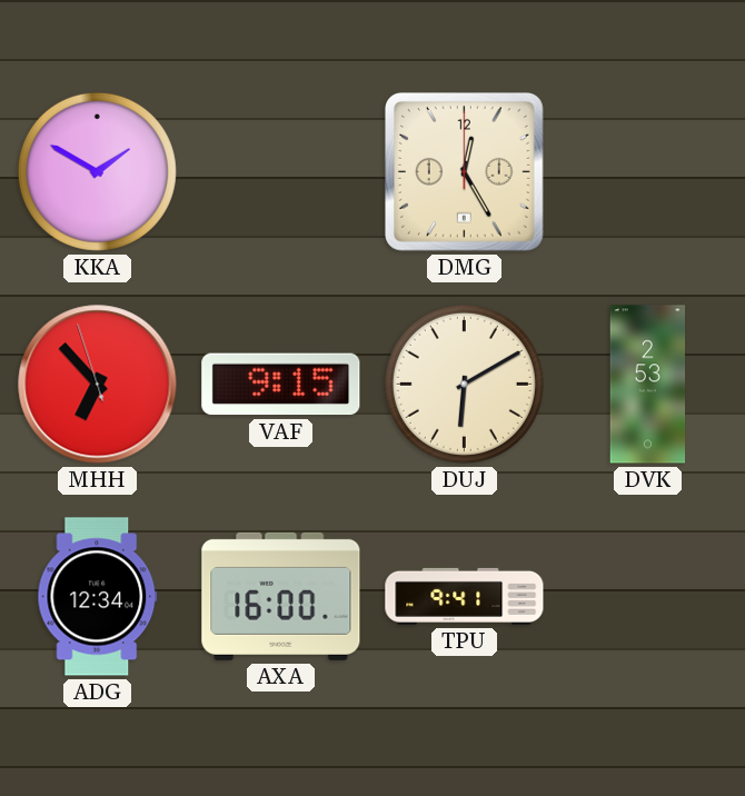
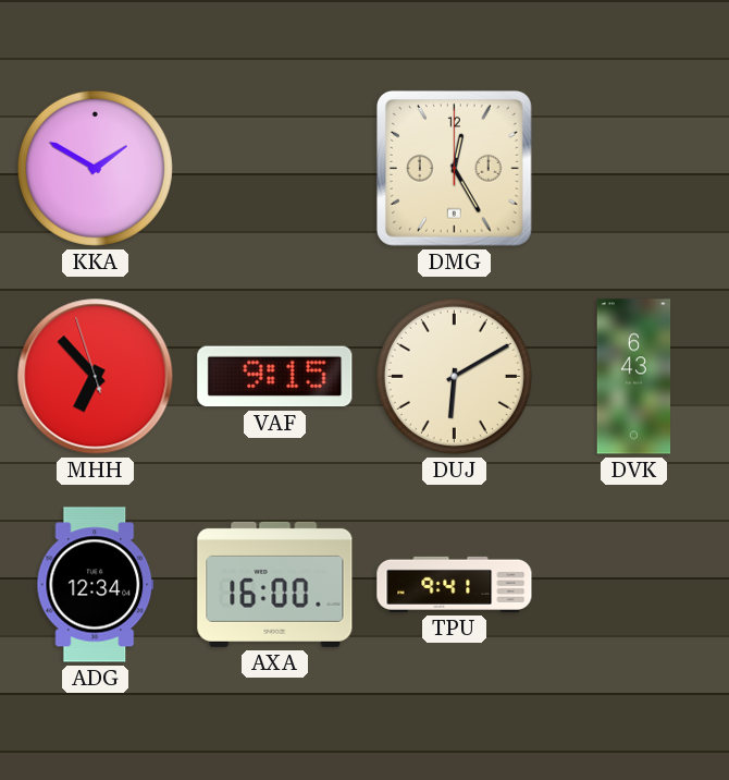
DVK: 2:53 -> 6:43
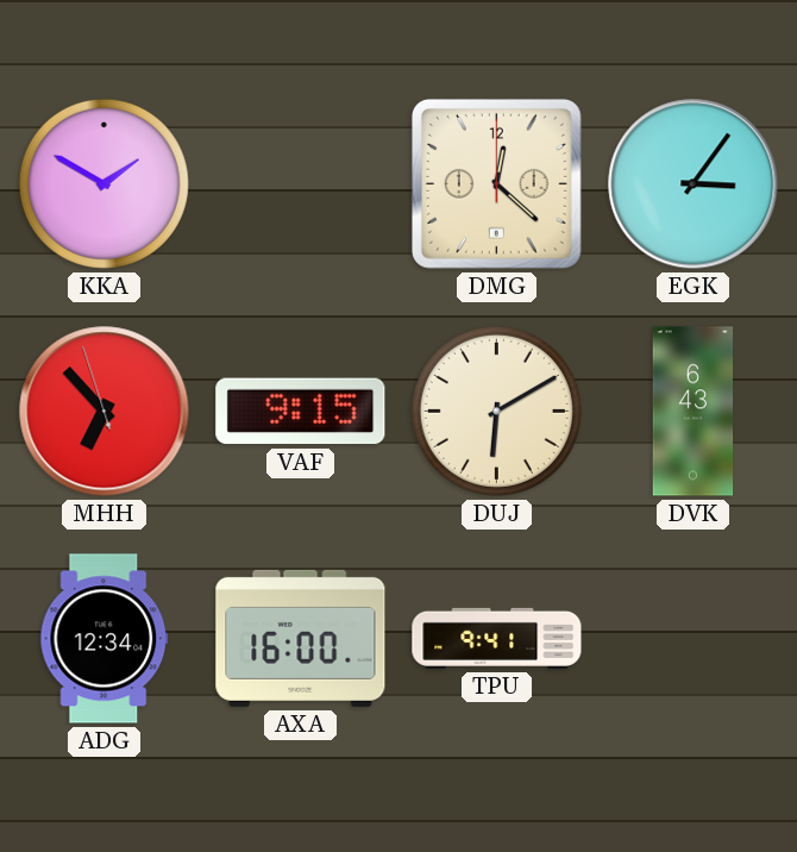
DMG: 12:25 -> 12:22
EGK: none -> 3:06
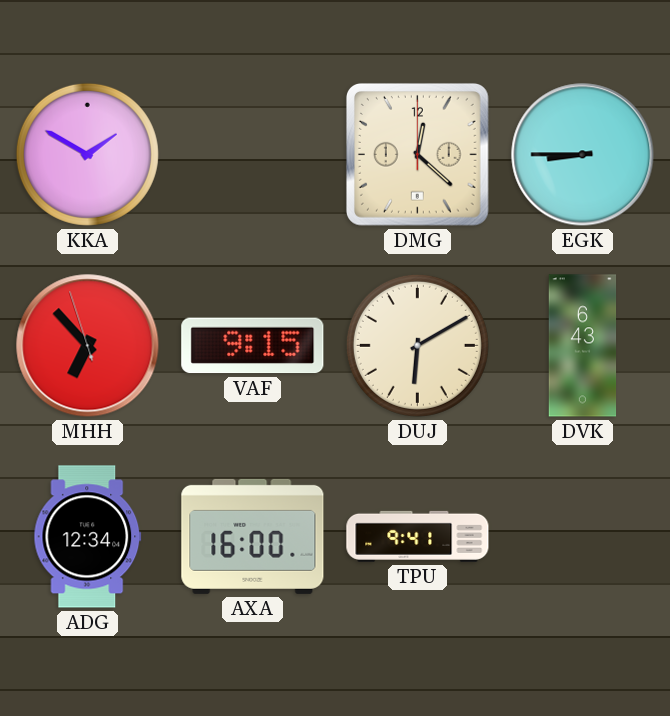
EGK: 3:06 -> 8:45
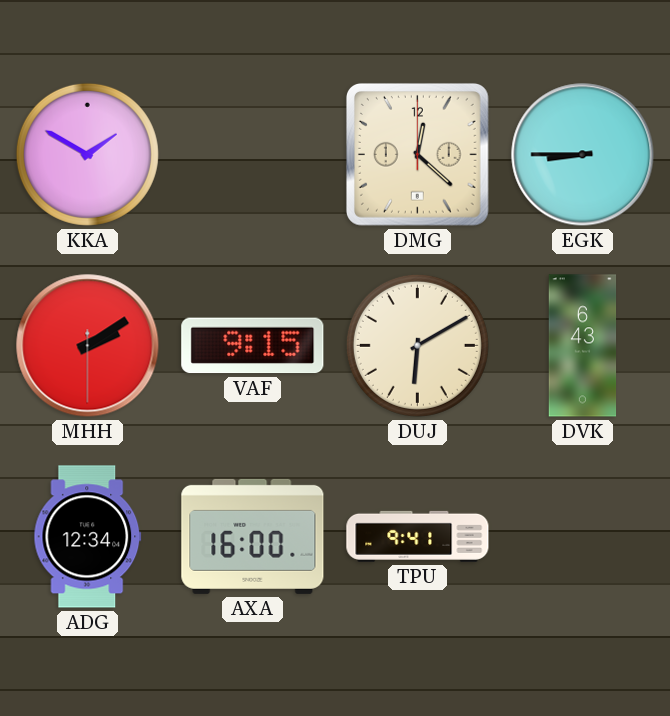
MHH: 6:52 -> 2:09
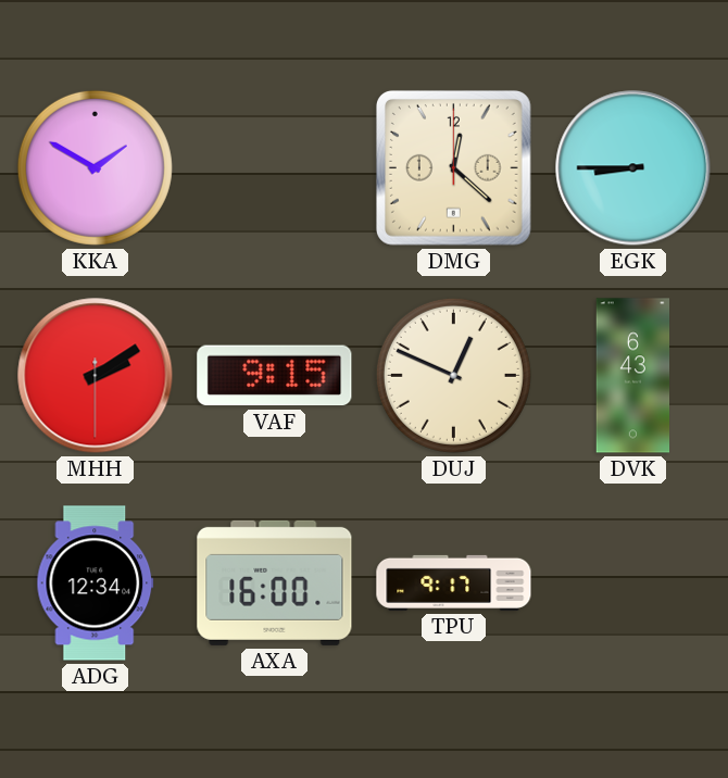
DUJ: 6:10 -> 12:49
TPU: 9:41 -> 9:17
